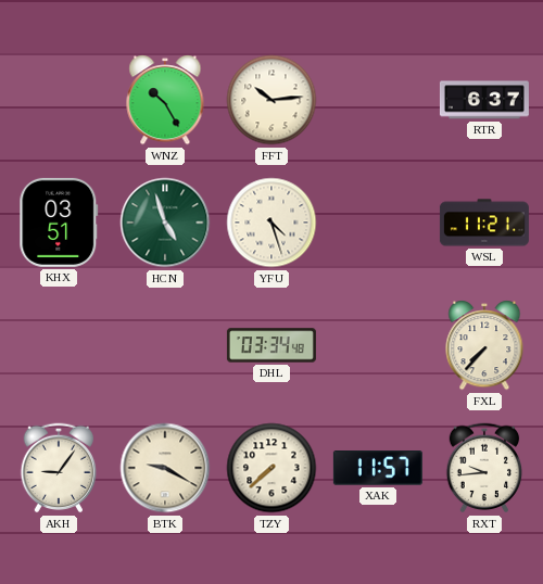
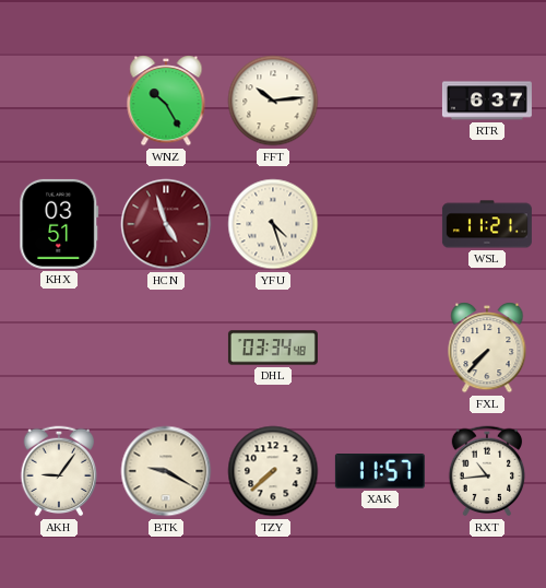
HCN dial: green -> burgundy
RXT: 9:44 -> 10:44
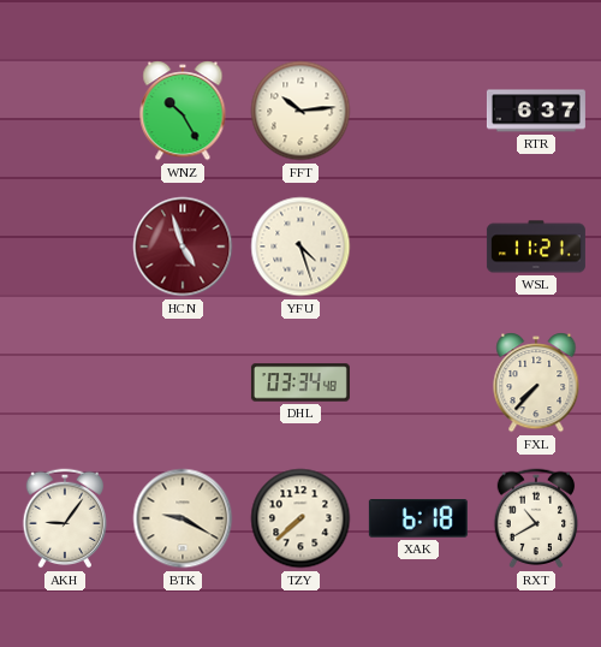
KHX: 03:51 -> none
XAK: 11:57 -> 6:18
RXT: 10:44 -> 10:40
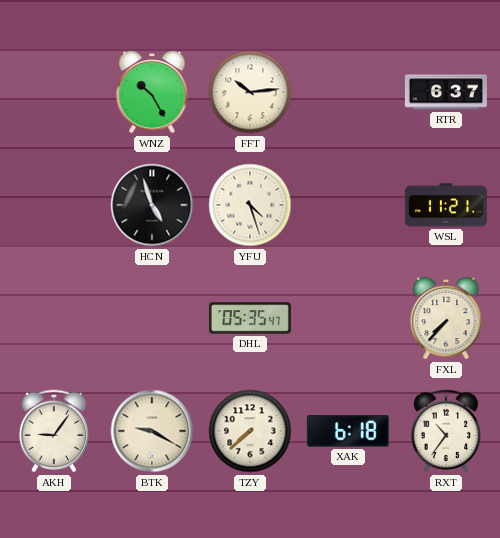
HCN dial: burgundy -> black
DHL: 03:34 -> 05:35
RXT: 10:40 -> 10:36
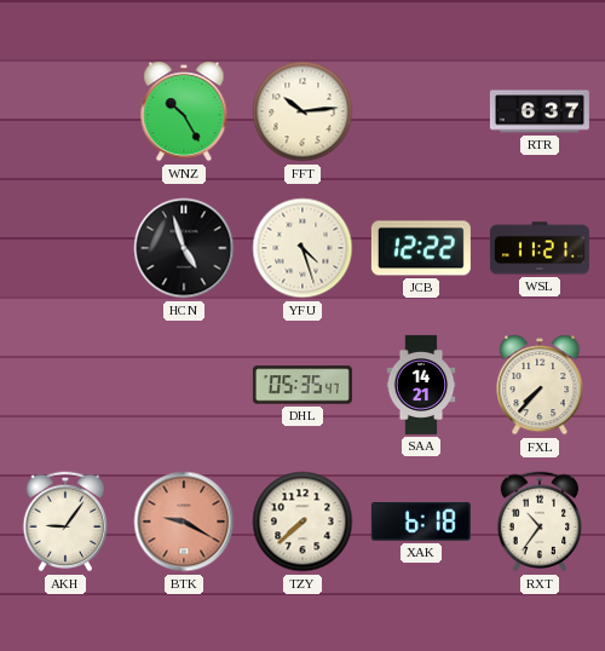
JCB: none -> 12:22
SAA: none -> 14:21
BTK dial: cream -> salmon
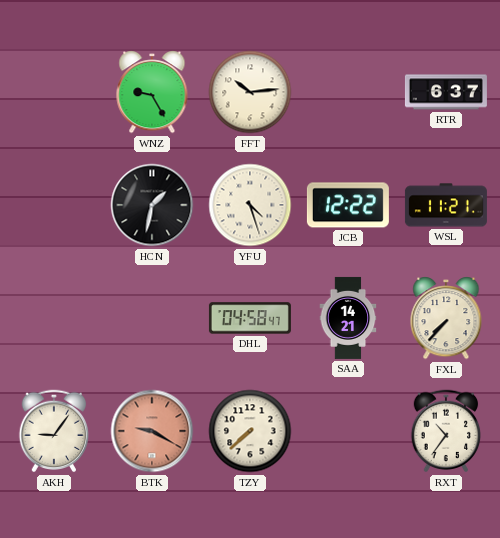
WNZ: 10:25 -> 9:25
HCN: 4:57 -> 1:32
DHL: 05:35 -> 04:58
XAK: 6:18 -> none
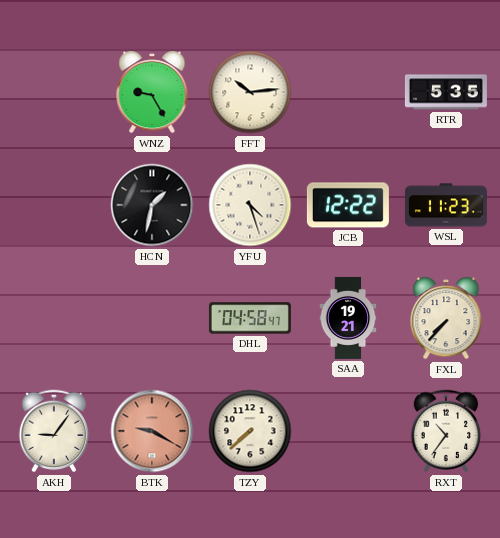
RTR: 6:37 -> 5:35
WSL: 11:21 -> 11:23
SAA: 14:21 -> 19:21
